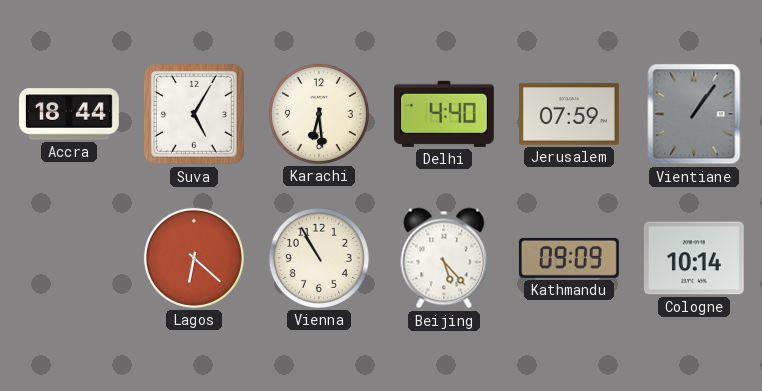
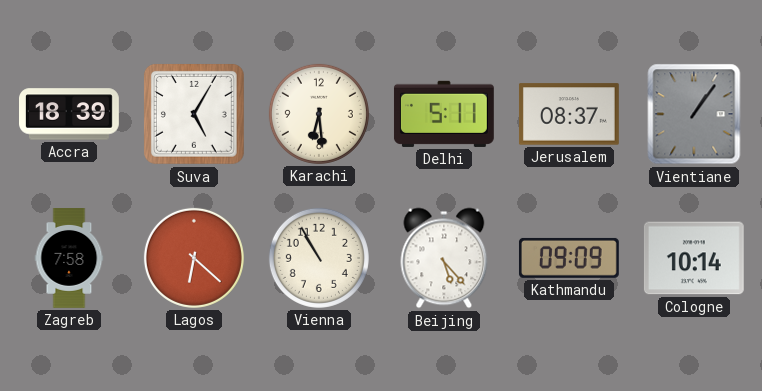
Accra: 18:44 -> 18:39
Delhi: 4:40 -> 5:11
Jerusalem: 07:59 -> 08:37
Zagreb: none -> 7:58
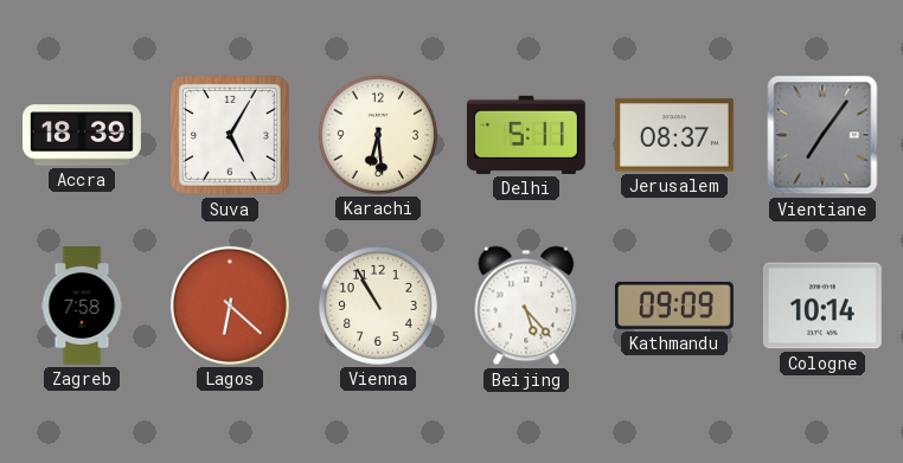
Vientiane: 1:06 -> 7:06
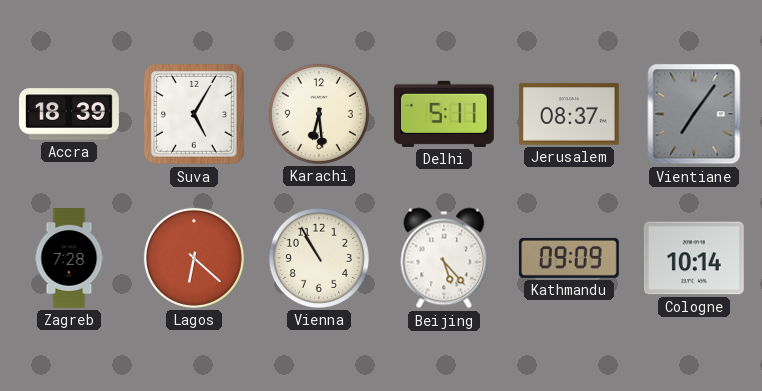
Zagreb: 7:58 -> 7:28
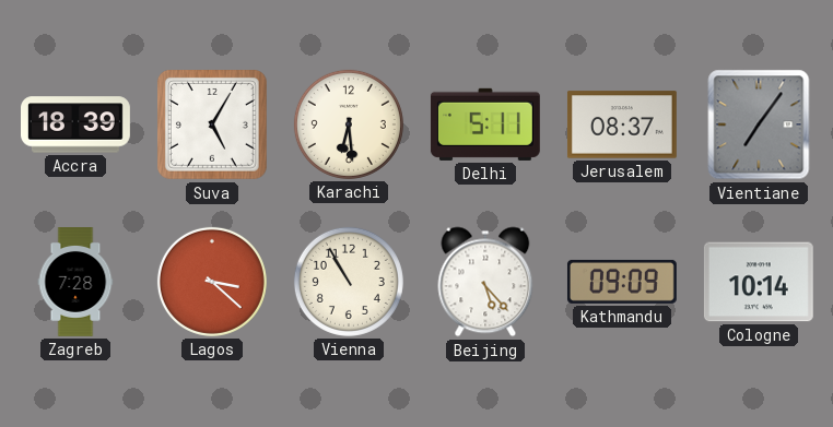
Lagos: 6:22 -> 3:22
